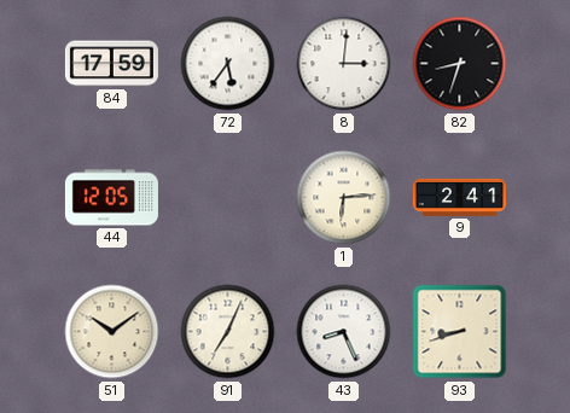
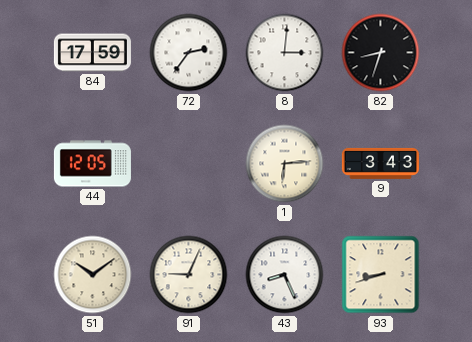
72: 5:36 -> 2:36
9: 2:41 -> 3:43
91: 7:04 -> 9:04
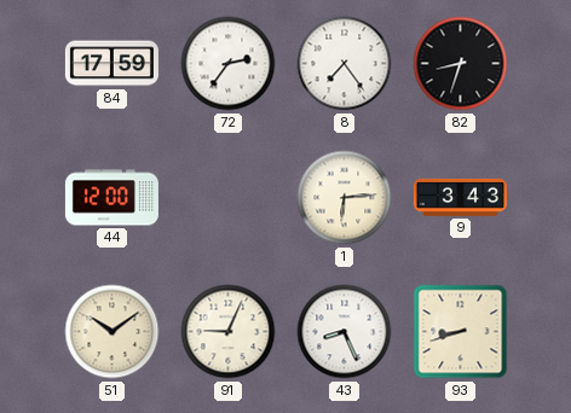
8: 3:01 -> 7:24
44: 12:05 -> 12:00
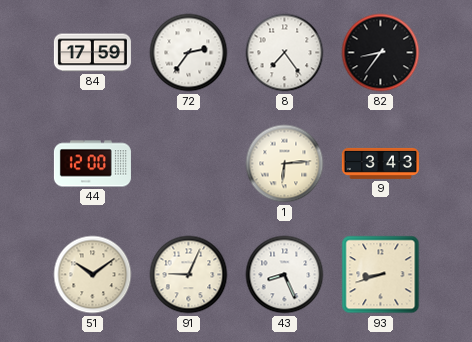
82: 8:33 -> 8:36
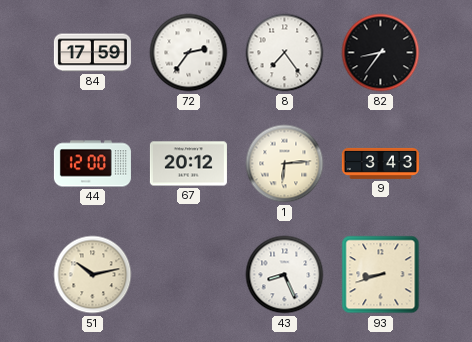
67: none -> 20:12
51: 10:09 -> 10:13
91: 9:04 -> none
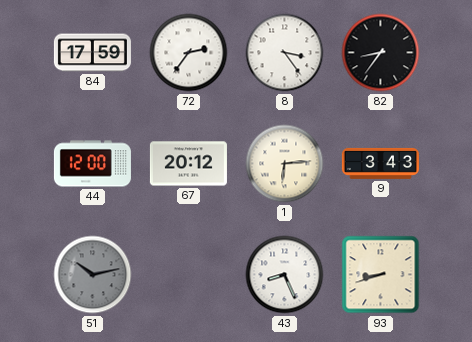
8: 7:24 -> 3:24
51 dial: cream -> grey
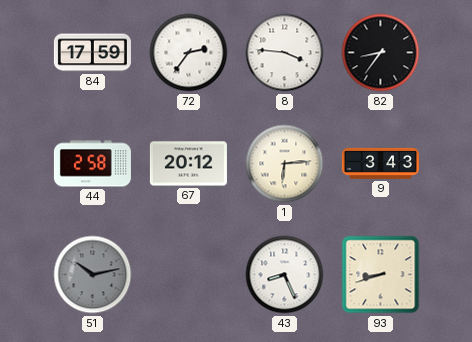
8: 3:24 -> 3:46
44: 12:00 -> 2:58
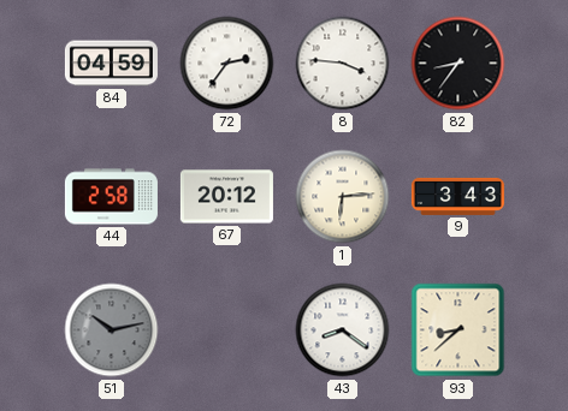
84: 17:59 -> 04:59
43: 8:26 -> 8:21
93: 8:42 -> 8:38
